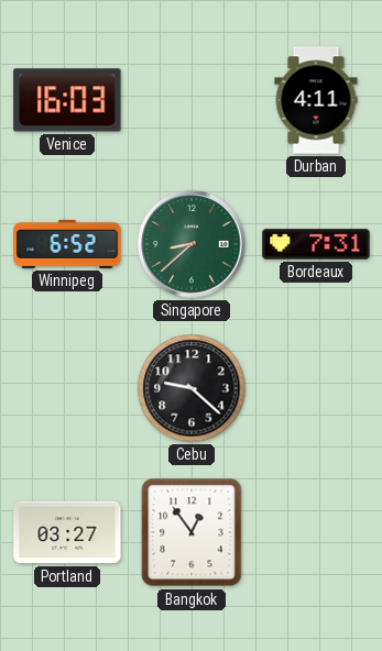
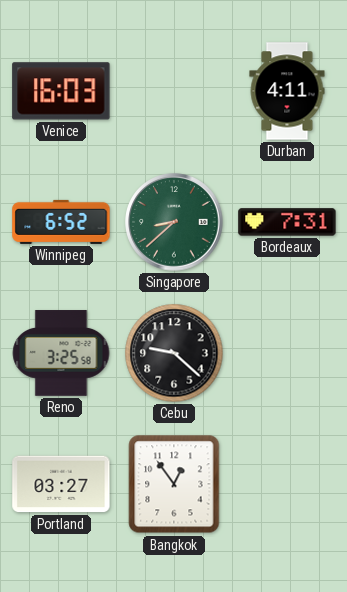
Reno: none -> 3:25
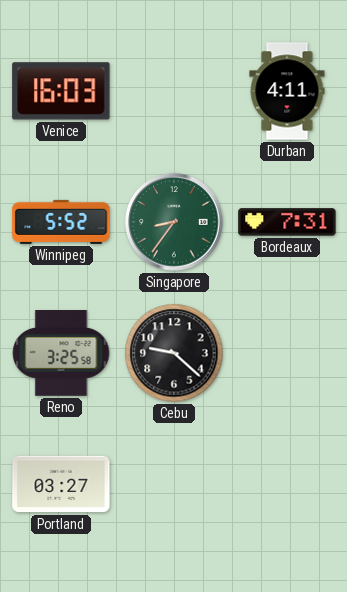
Winnipeg: 6:52 -> 5:52
Singapore: 8:38 -> 8:36
Bangkok: 12:54 -> none
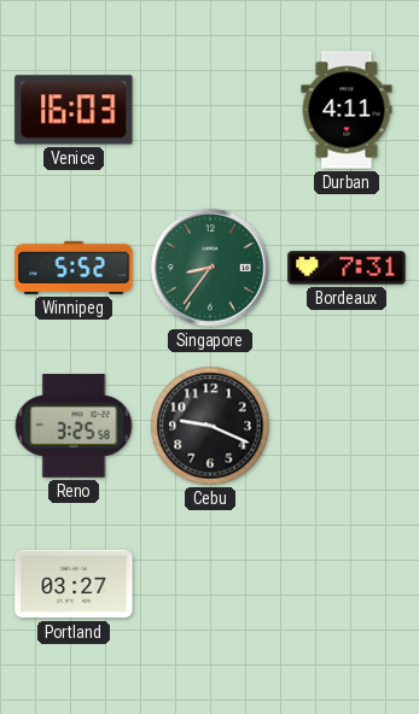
Cebu: 9:22 -> 9:19
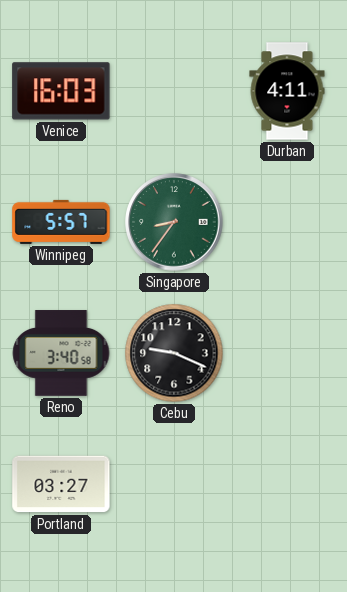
Winnipeg: 5:52 -> 5:57
Bordeaux: 7:31 -> none
Reno: 3:25 -> 3:40
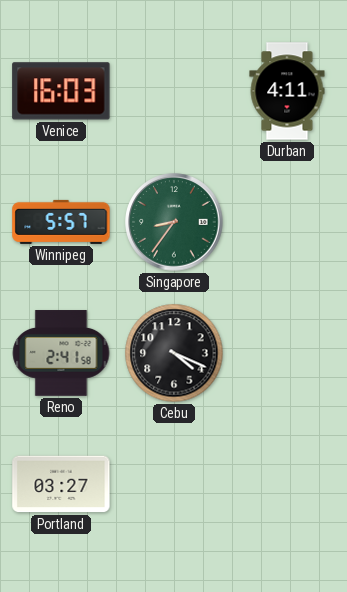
Reno: 3:40 -> 2:41
Cebu: 9:19 -> 4:19
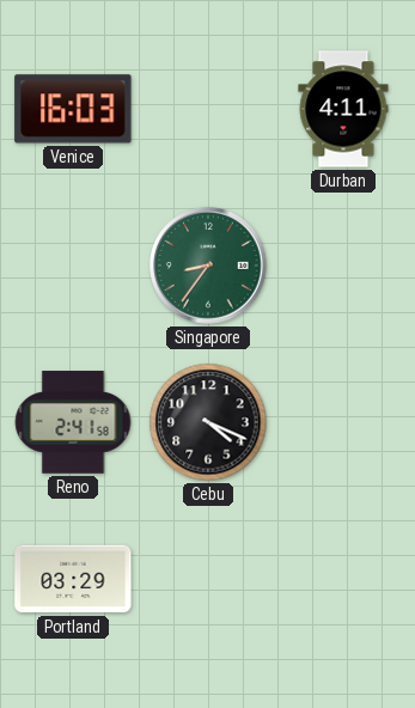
Winnipeg: 5:57 -> none
Portland: 03:27 -> 03:29
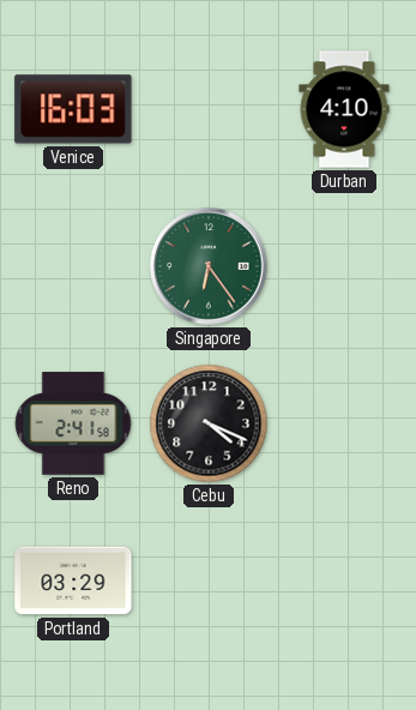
Durban: 4:11 -> 4:10
Singapore: 8:36 -> 6:24
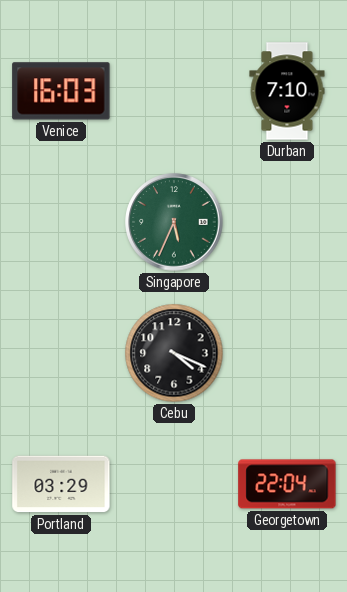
Durban: 4:10 -> 7:10
Singapore: 6:24 -> 5:34
Reno: 2:41 -> none
Georgetown: none -> 22:04
